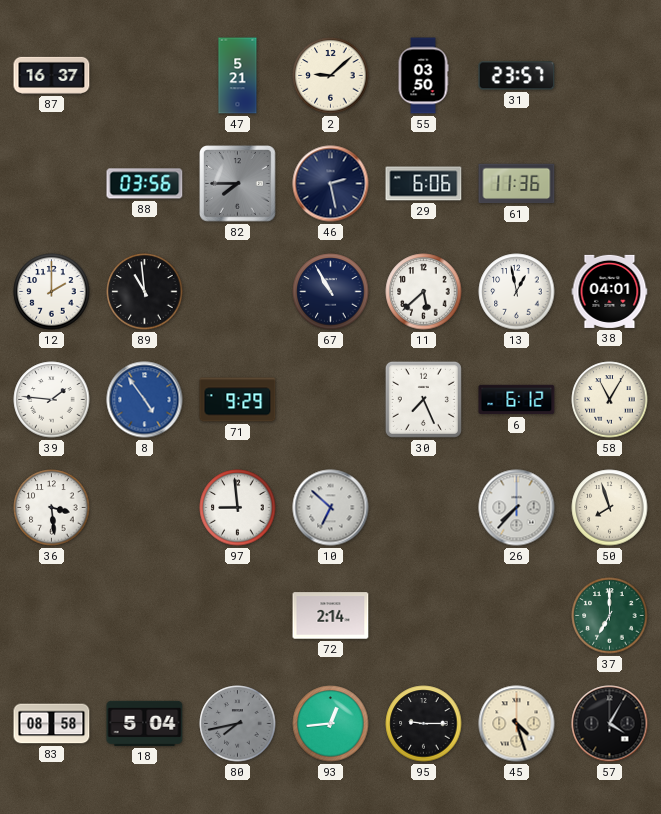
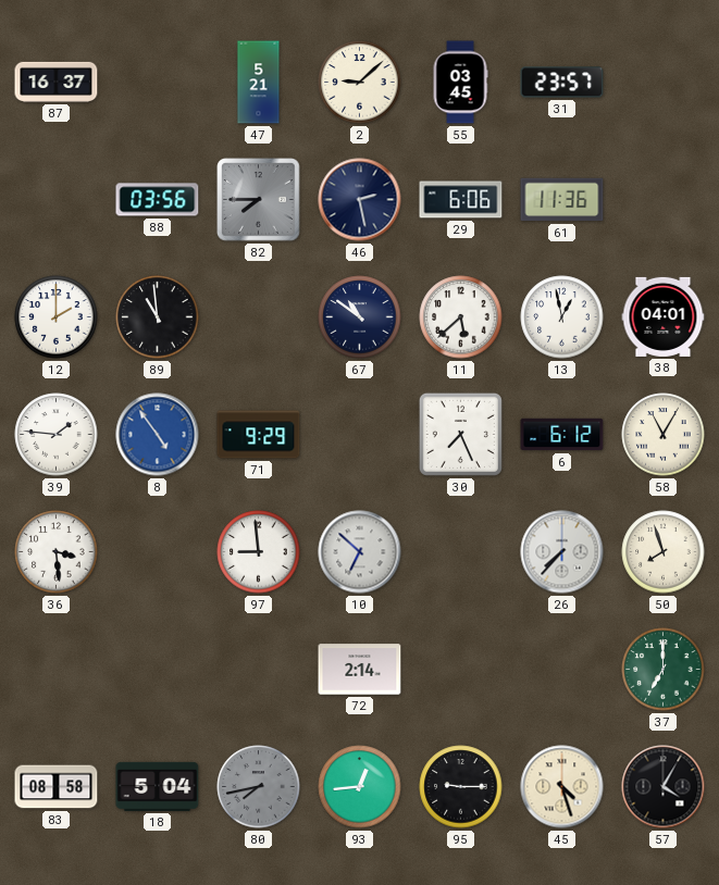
55: 03:50 -> 03:45
67: 10:55 -> 10:51
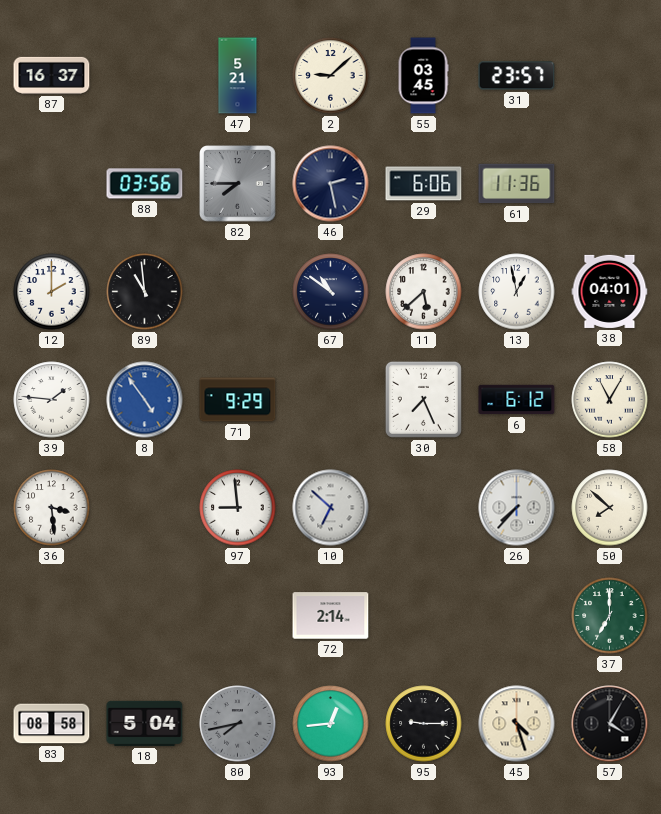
50: 7:57 -> 7:52
